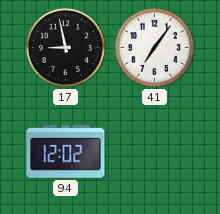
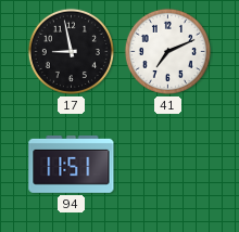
41: 7:06 -> 7:11
94: 12:02 -> 11:51
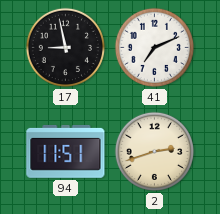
2: none -> 2:42
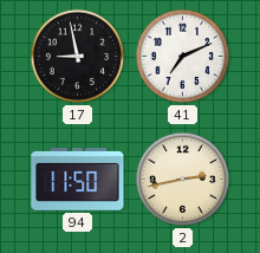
94: 11:51 -> 11:50
2: 2:42 -> 2:43
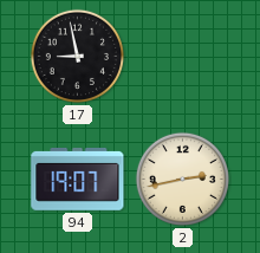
41: 7:11 -> none
94: 11:50 -> 19:07
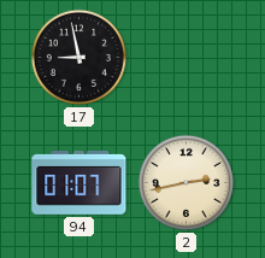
94: 19:07 -> 01:07
